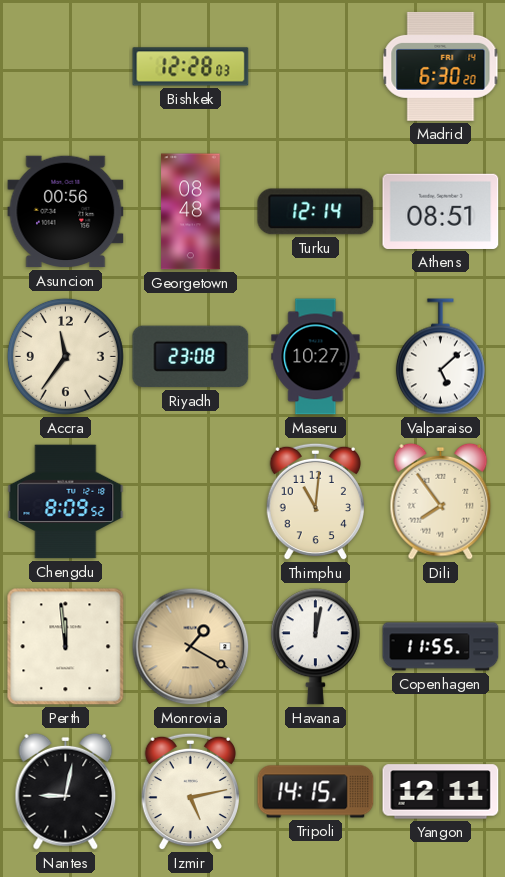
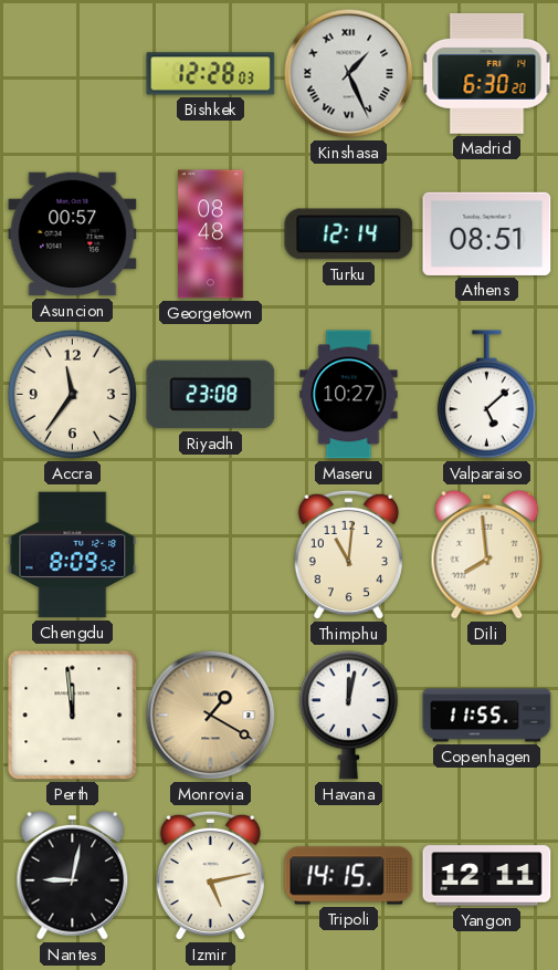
Kinshasa: none -> 1:26
Asuncion: 00:56 -> 00:57
Dili: 7:54 -> 7:59
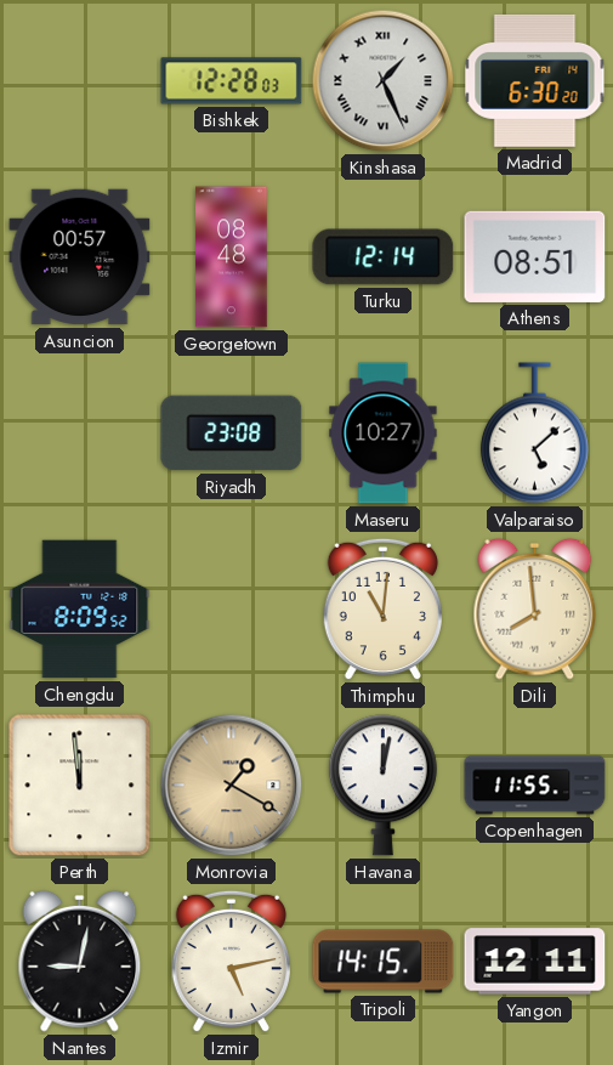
Accra: 11:36 -> none
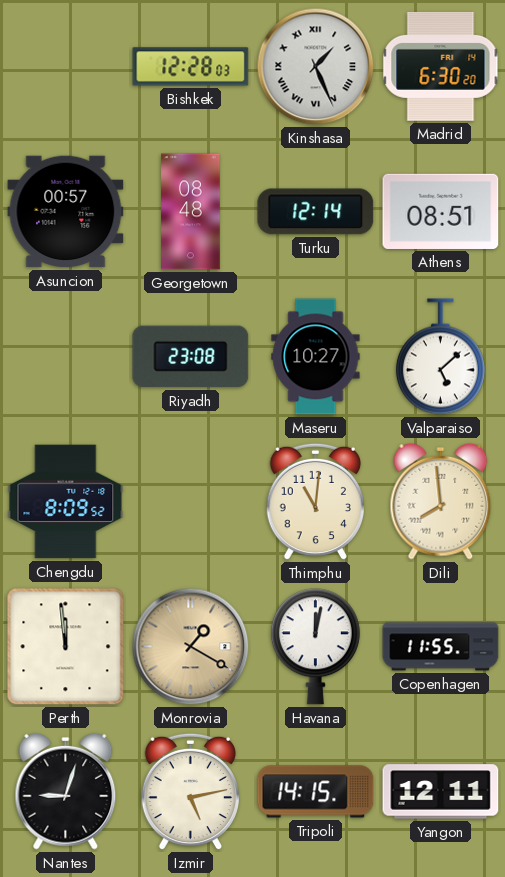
Nantes: 9:02 -> 9:03
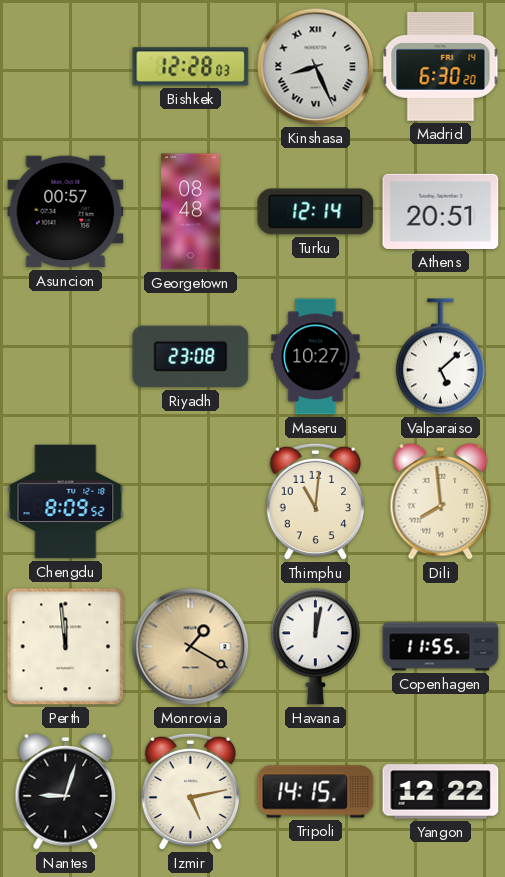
Kinshasa: 1:26 -> 8:26
Athens: 08:51 -> 20:51
Yangon: 12:11 -> 12:22
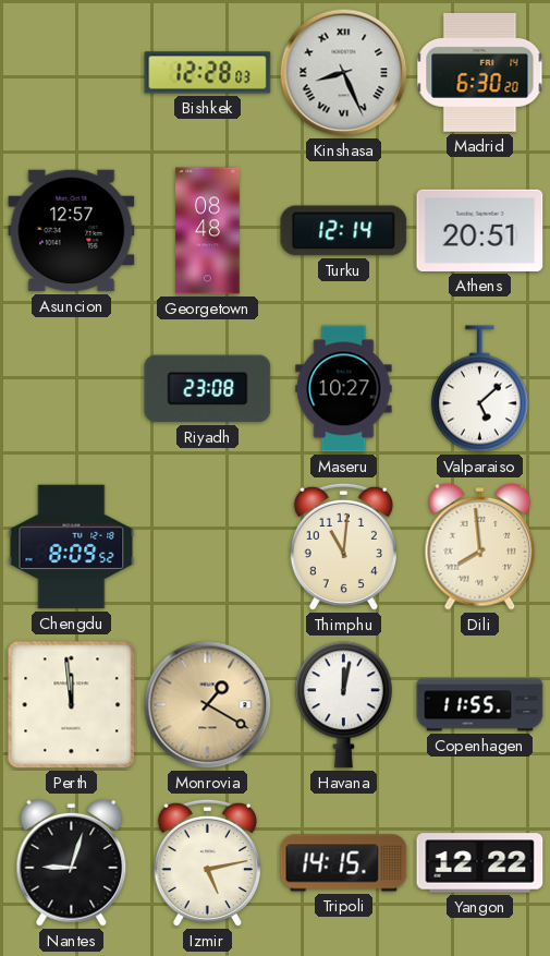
Asuncion: 00:57 -> 12:57
